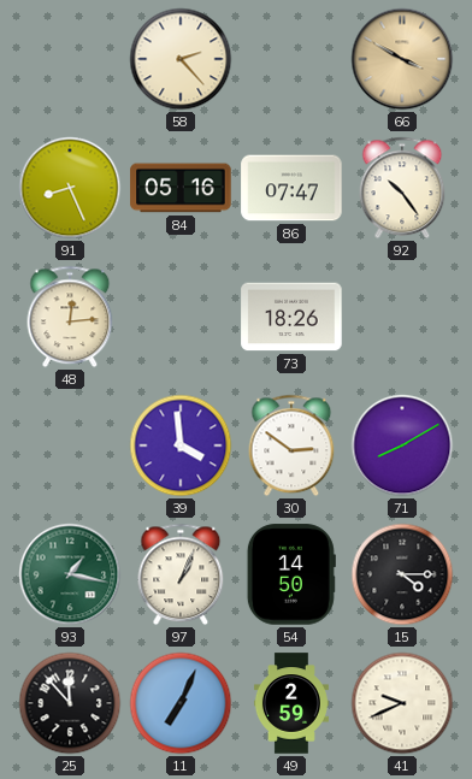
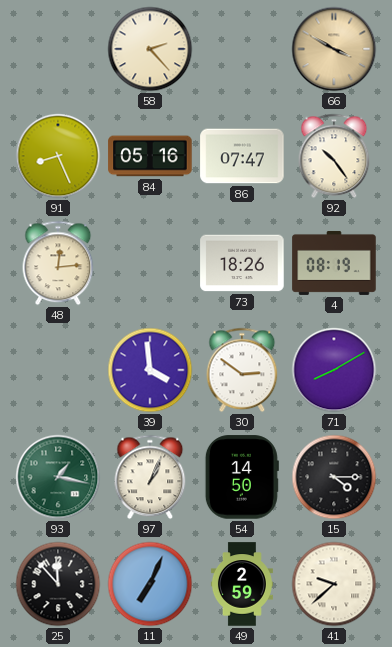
4: none -> 08:19
41: 9:41 -> 9:38
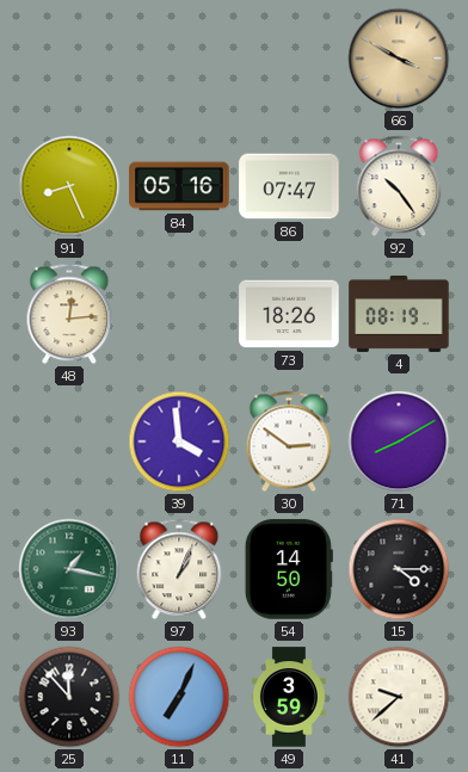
58: 2:23 -> none
49: 2:59 -> 3:59
